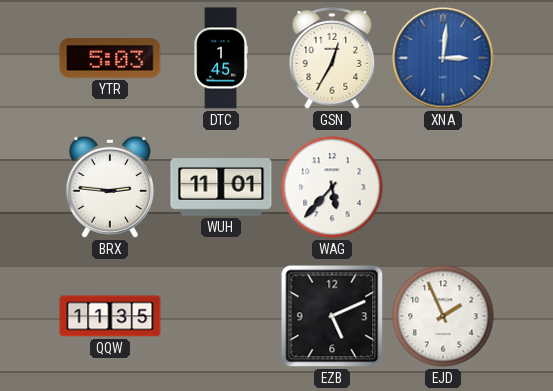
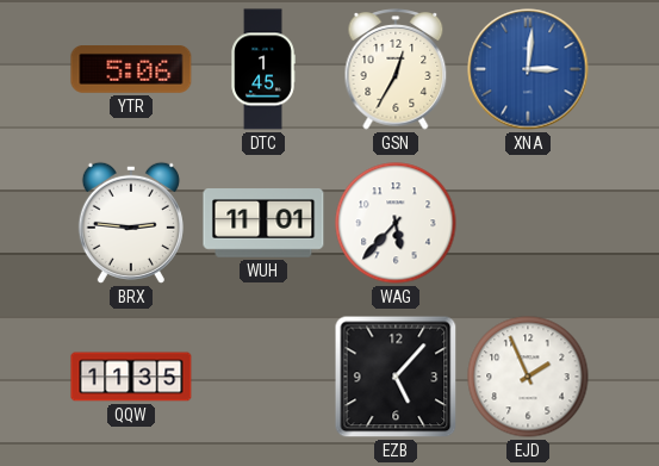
YTR: 5:03 -> 5:06
EZB: 5:11 -> 5:07
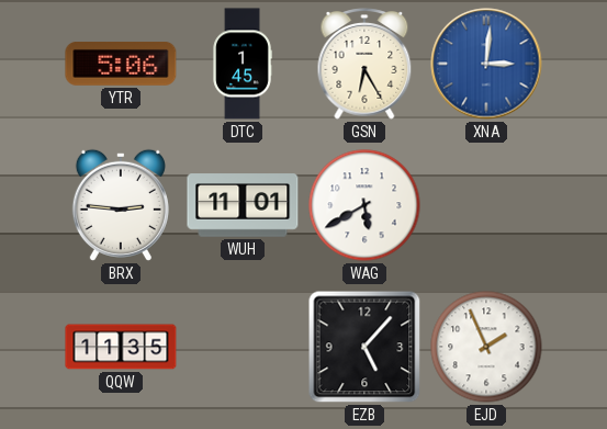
GSN: 12:35 -> 6:25
WAG: 5:37 -> 5:40
